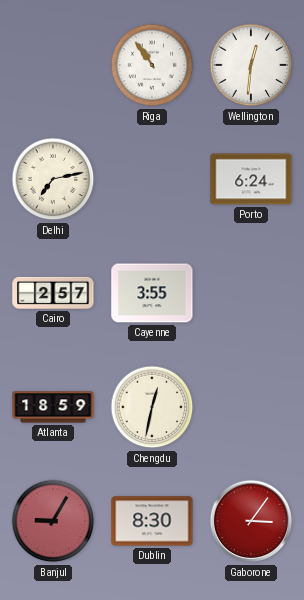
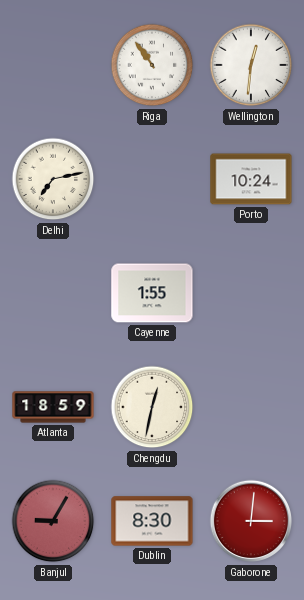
Porto: 6:24 -> 10:24
Cairo: 2:57 -> none
Cayenne: 3:55 -> 1:55
Gaborone: 3:06 -> 3:01
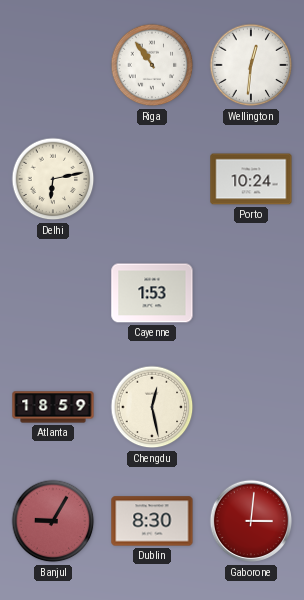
Delhi: 7:13 -> 6:13
Cayenne: 1:55 -> 1:53
Chengdu: 12:32 -> 12:28
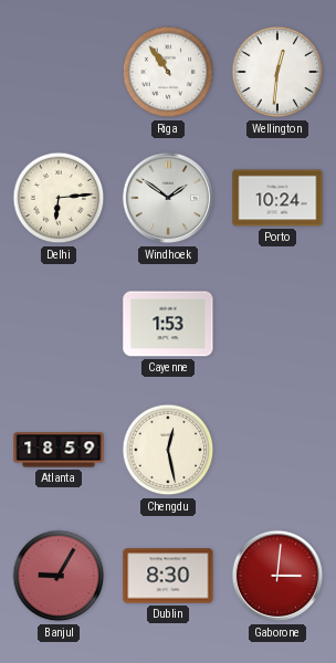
Delhi: 6:13 -> 6:14
Windhoek: none -> 1:51
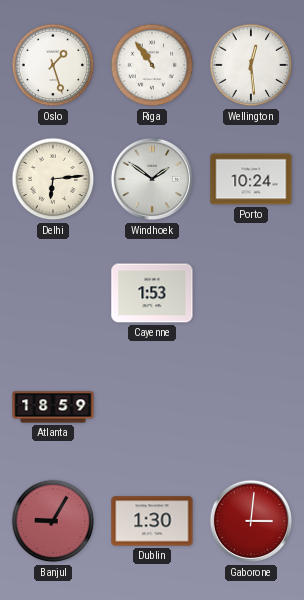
Oslo: none -> 1:27
Wellington: 12:31 -> 12:29
Chengdu: 12:28 -> none
Dublin: 8:30 -> 1:30
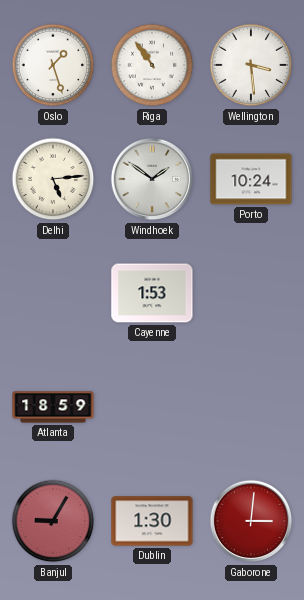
Wellington: 12:29 -> 3:29
Delhi: 6:14 -> 5:14
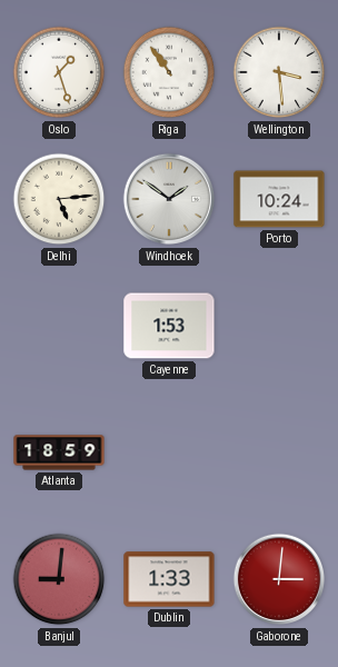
Banjul: 9:05 -> 9:01
Dublin: 1:30 -> 1:33
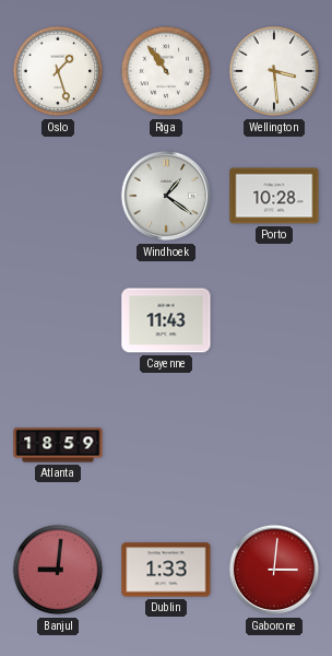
Delhi: 5:14 -> none
Windhoek: 1:51 -> 1:21
Porto: 10:24 -> 10:28
Cayenne: 1:53 -> 11:43
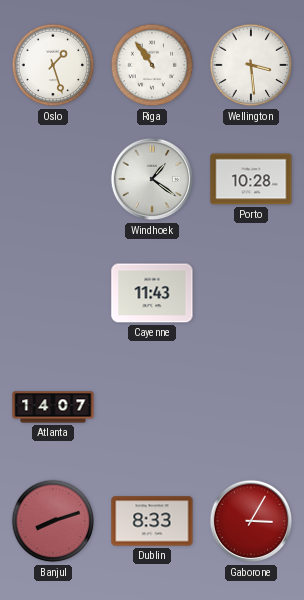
Atlanta: 18:59 -> 14:07
Banjul: 9:01 -> 8:12
Dublin: 1:33 -> 8:33
Gaborone: 3:01 -> 3:05
